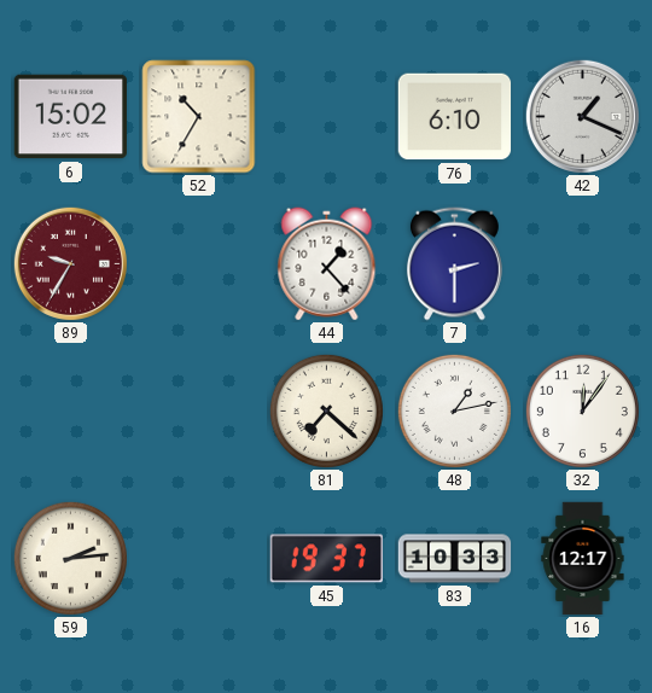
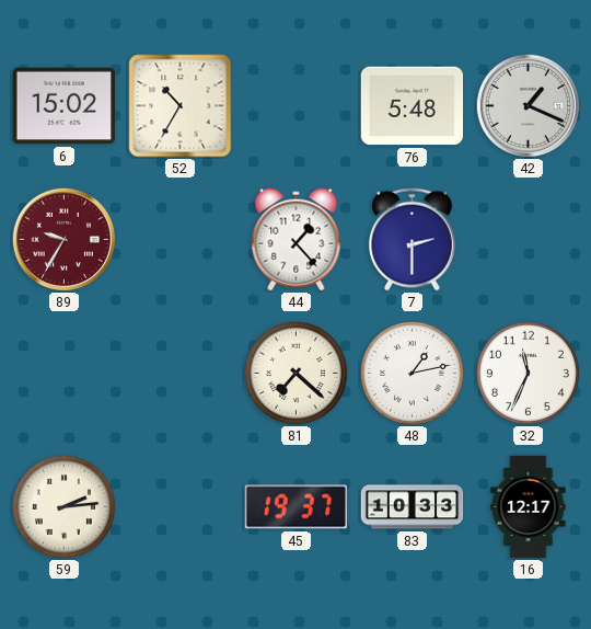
76: 6:10 -> 5:48
32: 12:06 -> 11:34
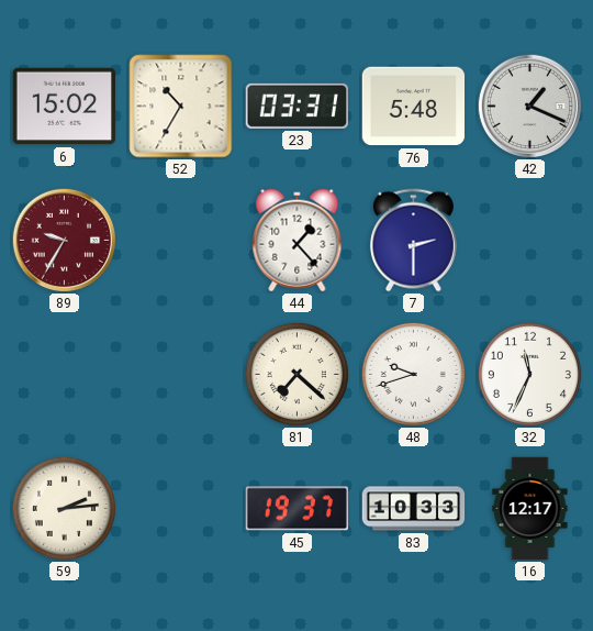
23: none -> 03:31
48: 1:13 -> 9:42
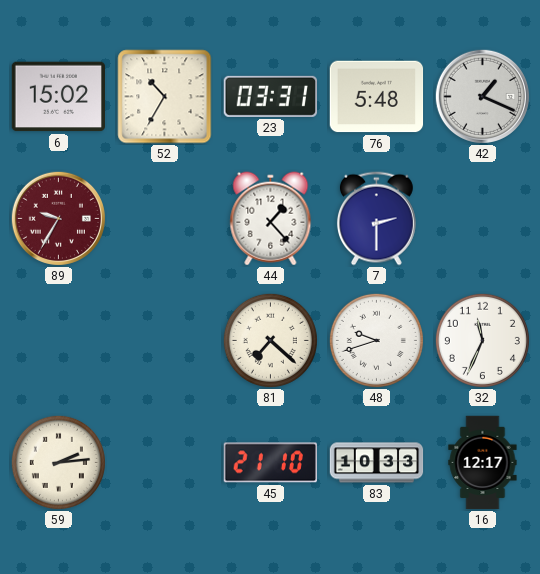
45: 19:37 -> 21:10
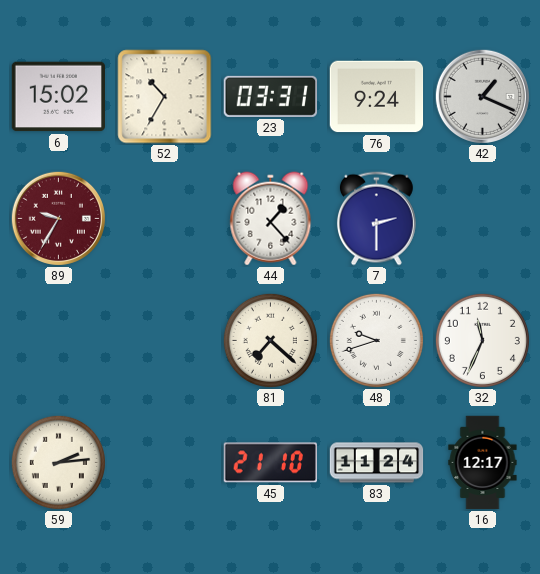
76: 5:48 -> 9:24
83: 10:33 -> 11:24
